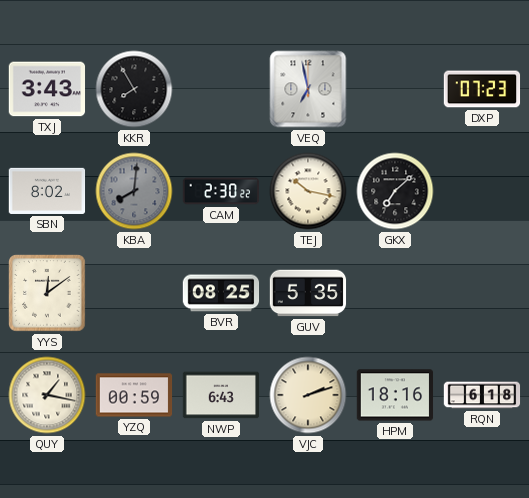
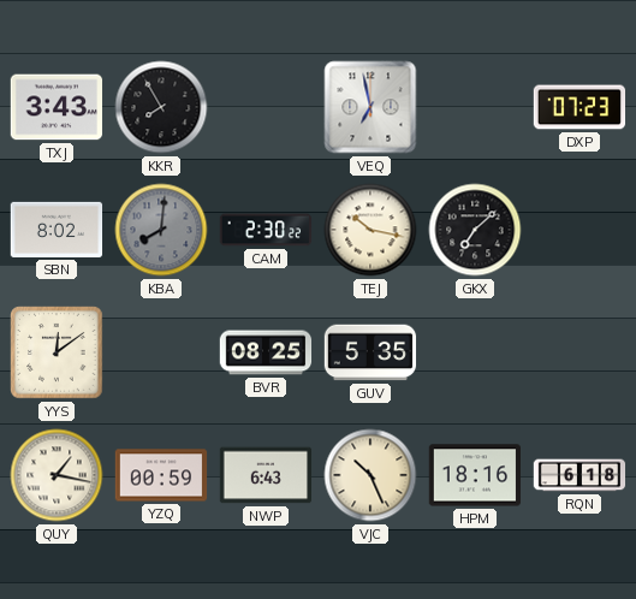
VJC: 2:12 -> 10:26
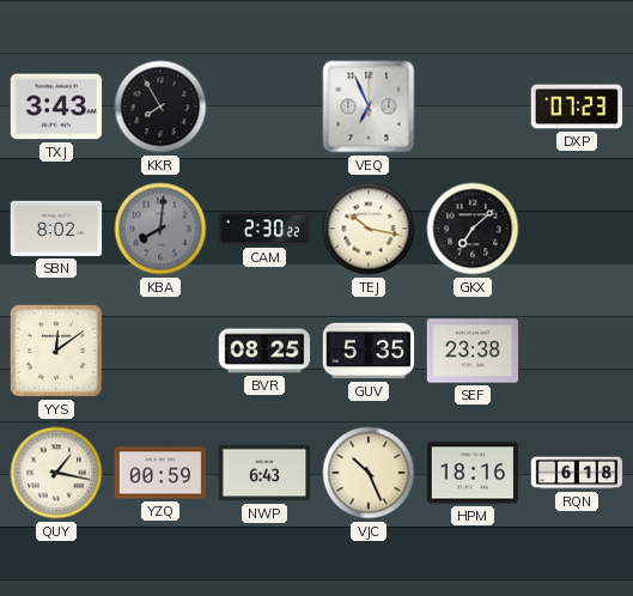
VEQ: 6:58 -> 6:56
SEF: none -> 23:38
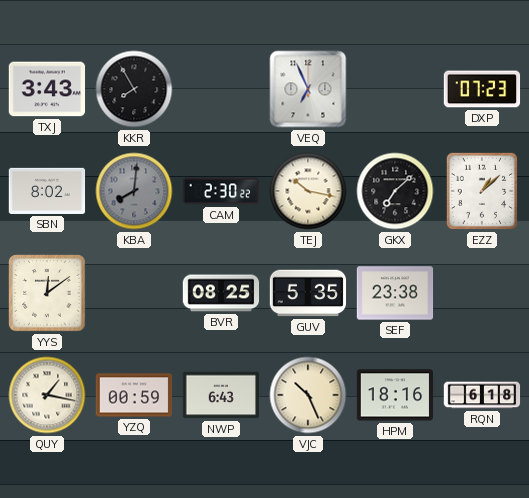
EZZ: none -> 1:08
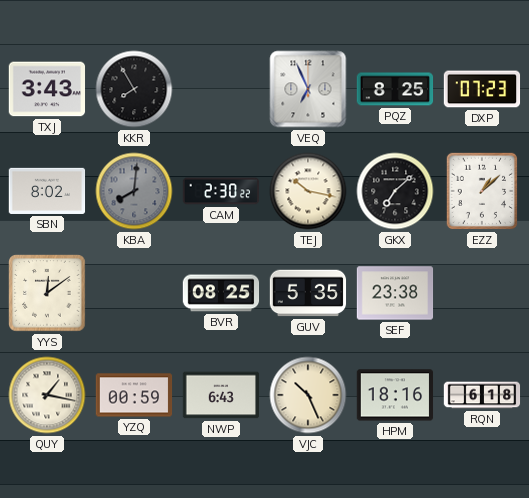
PQZ: none -> 8:25
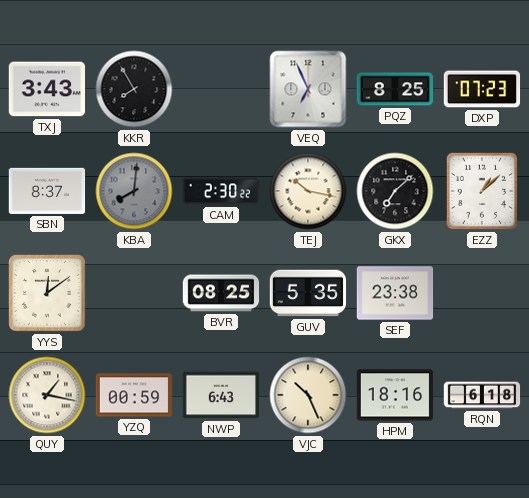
SBN: 8:02 -> 8:37
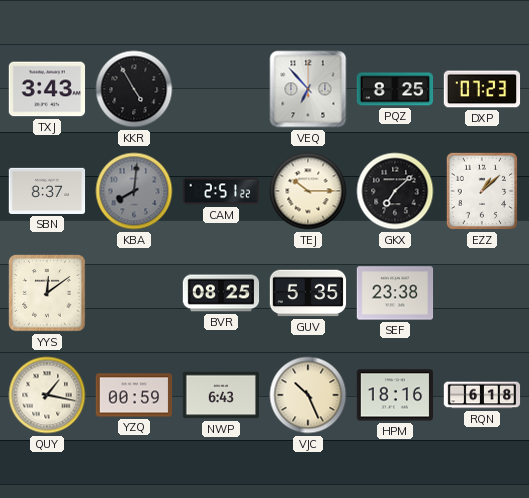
KKR: 7:55 -> 4:55
VEQ: 6:56 -> 6:53
CAM: 2:30 -> 2:51
TEJ: 10:17 -> 10:15
